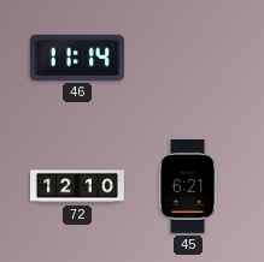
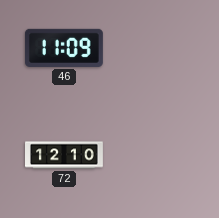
46: 11:14 -> 11:09
45: 6:21 -> none
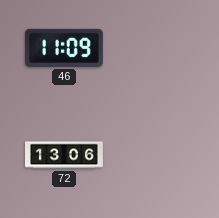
72: 12:10 -> 13:06
